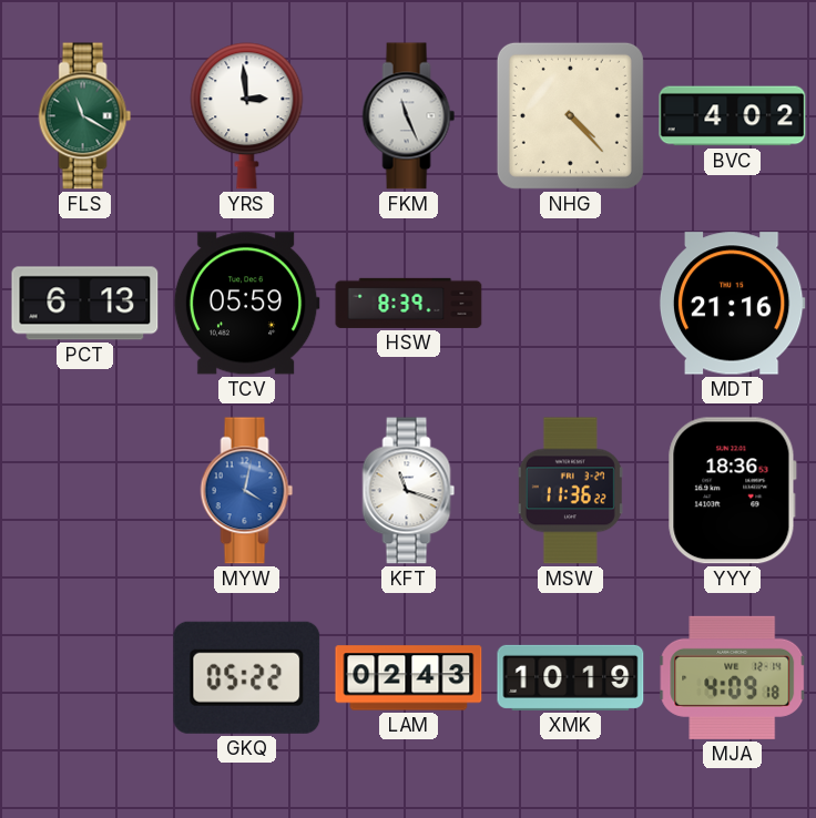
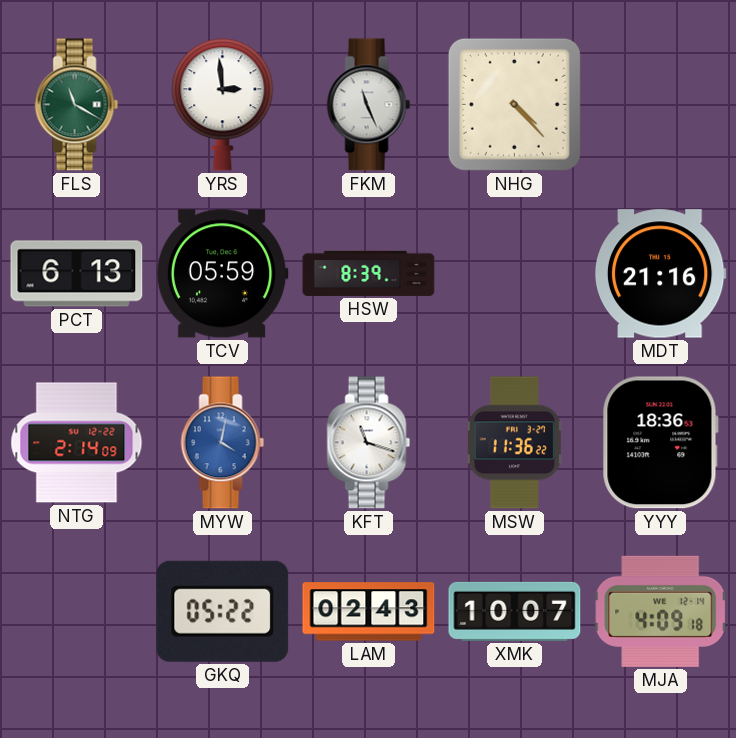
BVC: 4:02 -> none
NTG: none -> 2:14
XMK: 10:19 -> 10:07
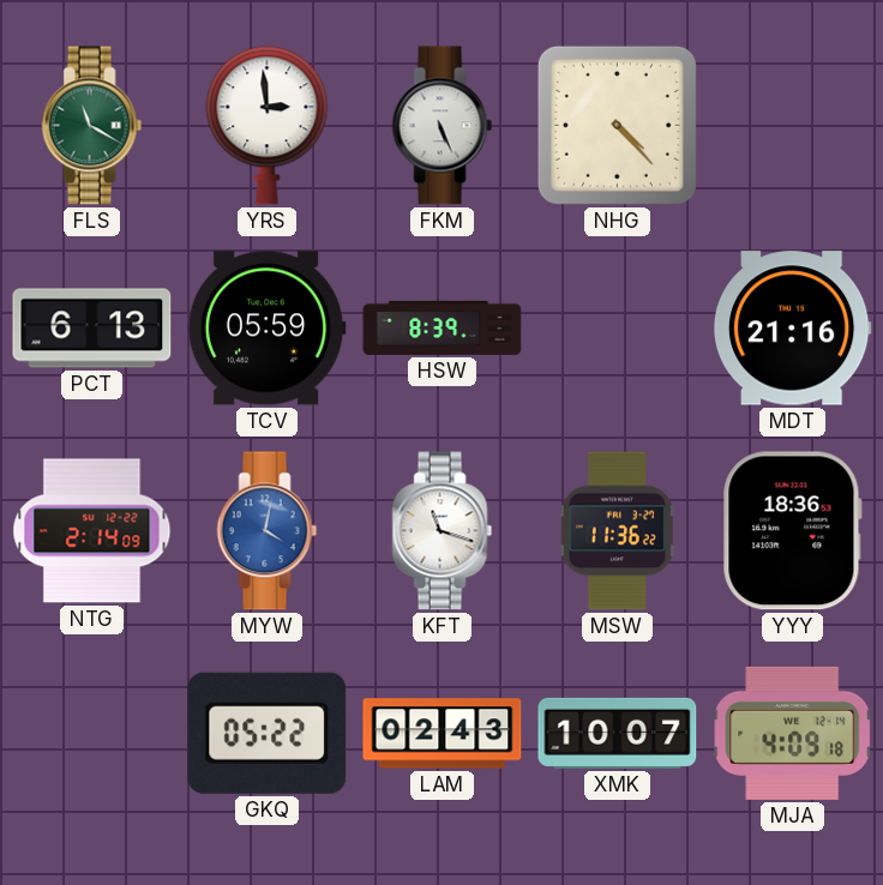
FKM: 11:26 -> 5:26
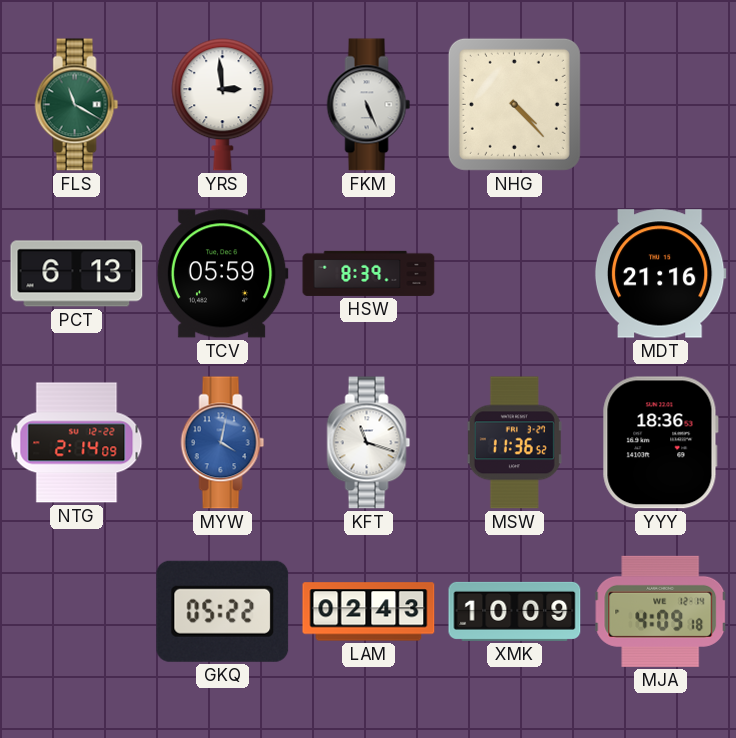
MSW: 11:36:22 -> 11:36:52
XMK: 10:07 -> 10:09
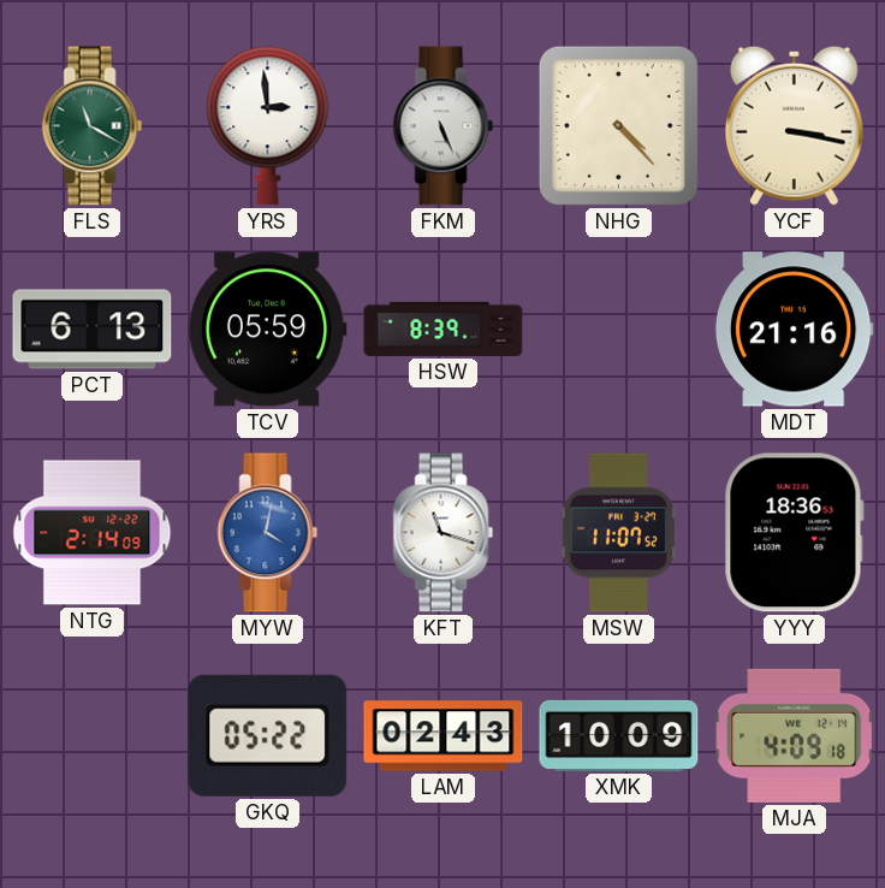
YCF: none -> 3:17
MSW: 11:36 -> 11:07
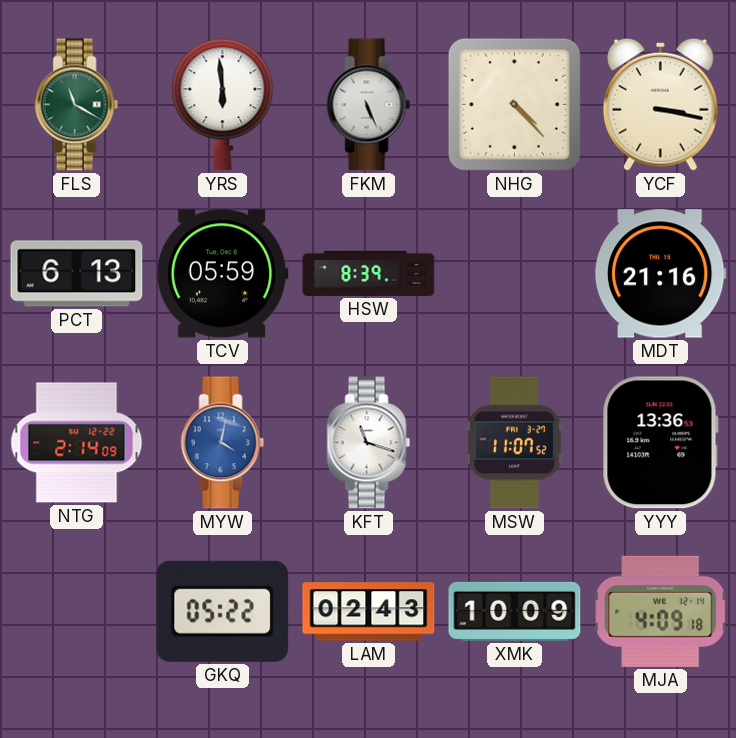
YRS: 2:59 -> 5:59
YYY: 18:36 -> 13:36
